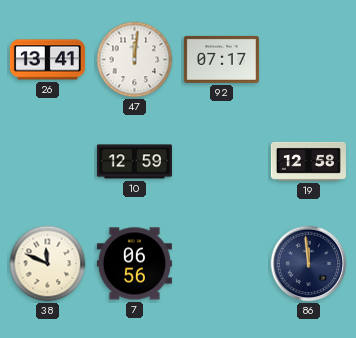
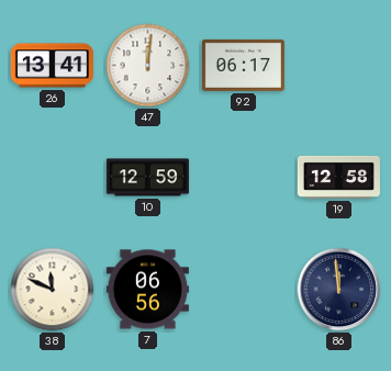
92: 07:17 -> 06:17
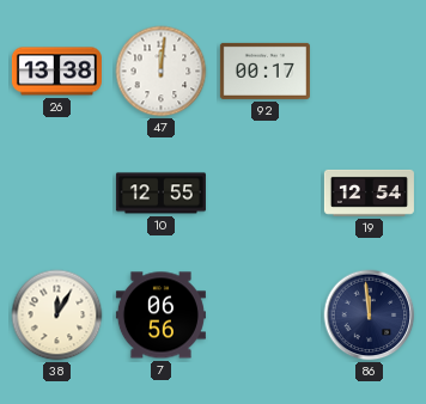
26: 13:41 -> 13:38
92: 06:17 -> 00:17
10: 12:59 -> 12:55
19: 12:58 -> 12:54
38: 11:49 -> 12:05
